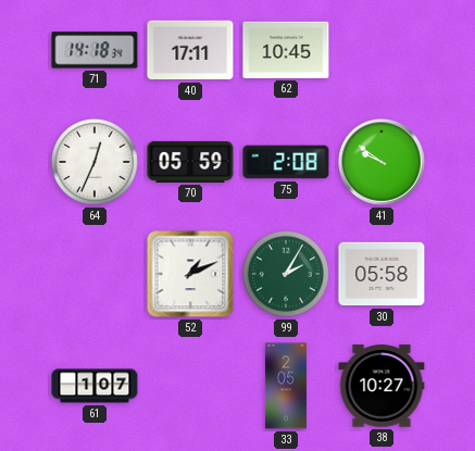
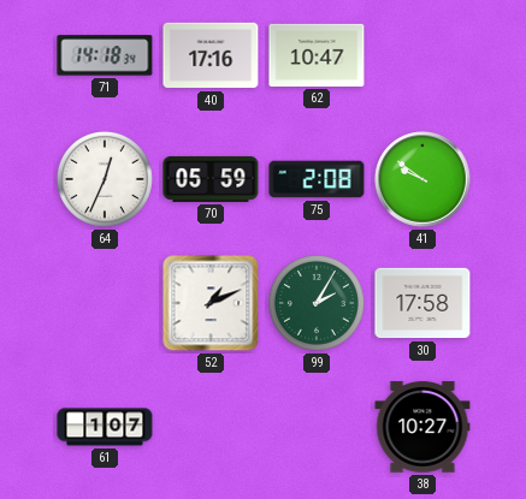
40: 17:11 -> 17:16
62: 10:45 -> 10:47
30: 05:58 -> 17:58
33: 2:05 -> none
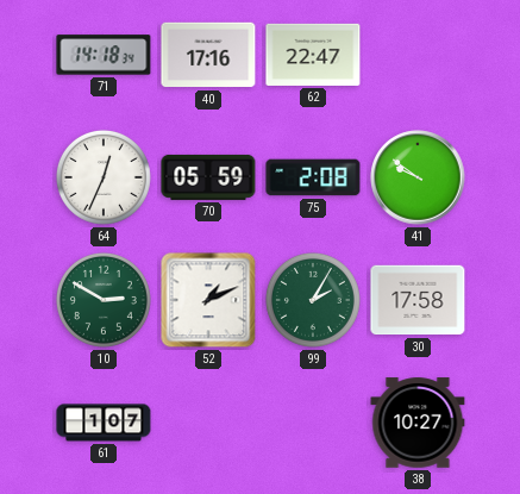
62: 10:47 -> 22:47
10: none -> 2:50
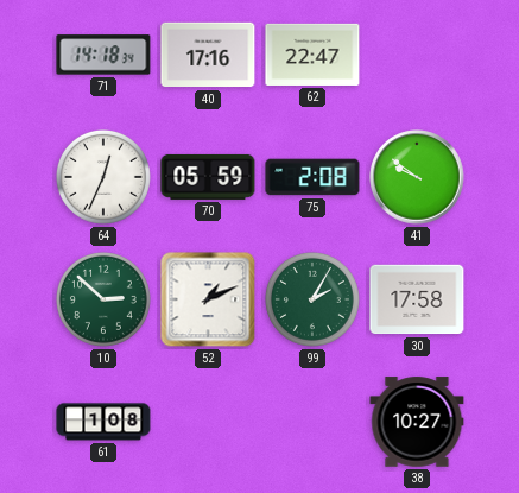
10: 2:50 -> 2:52
61: 1:07 -> 1:08
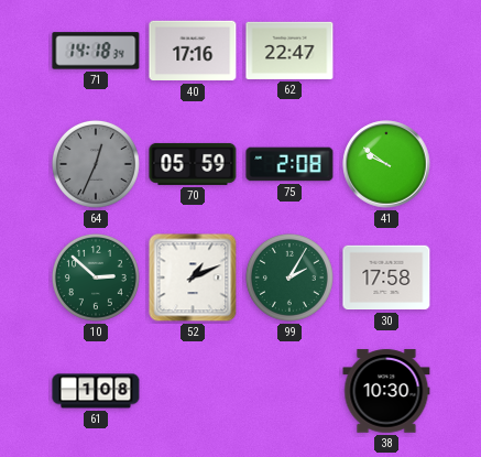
64 dial: white -> grey
38: 10:27 -> 10:30
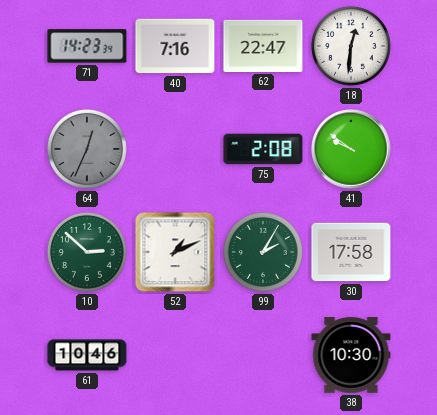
71: 14:18 -> 14:23
40: 17:16 -> 7:16
18: none -> 12:31
70: 05:59 -> none
61: 1:08 -> 10:46
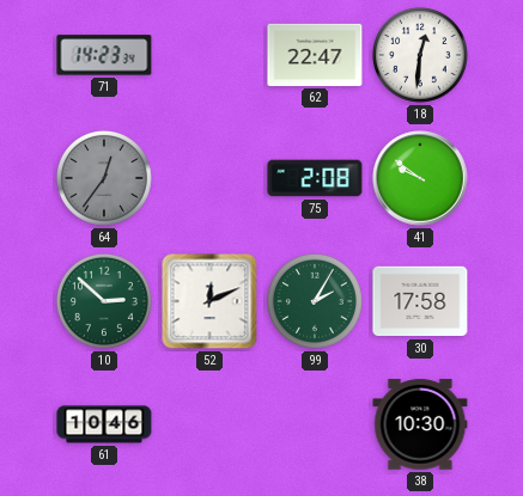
40: 7:16 -> none
64: 12:34 -> 12:36
52: 1:11 -> 12:11
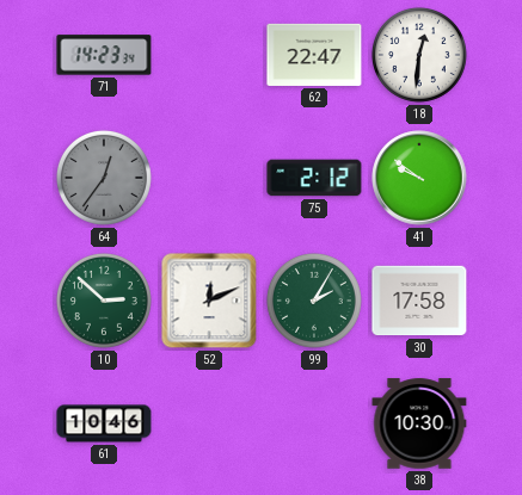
75: 2:08 -> 2:12
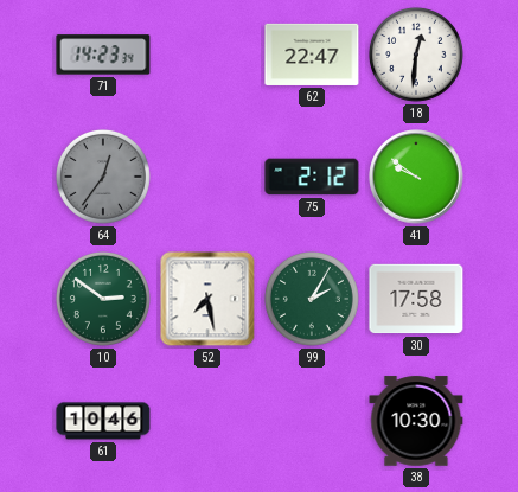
10: 2:52 -> 2:51
52: 12:11 -> 7:28
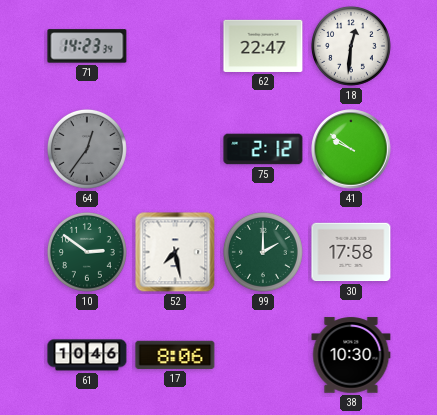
99: 2:05 -> 2:00
17: none -> 8:06
